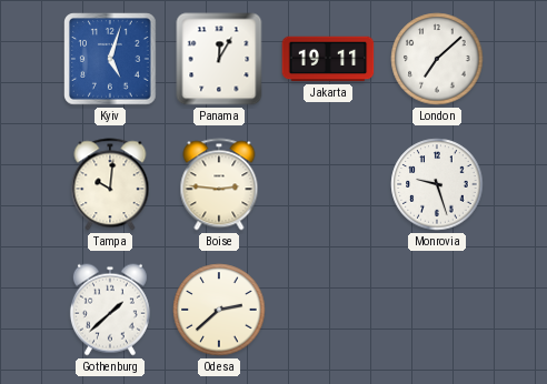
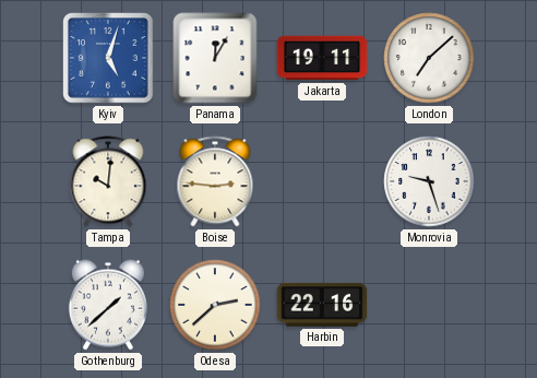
Harbin: none -> 22:16
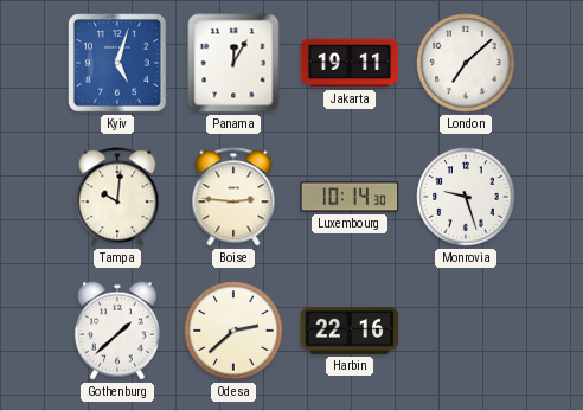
Luxembourg: none -> 10:14
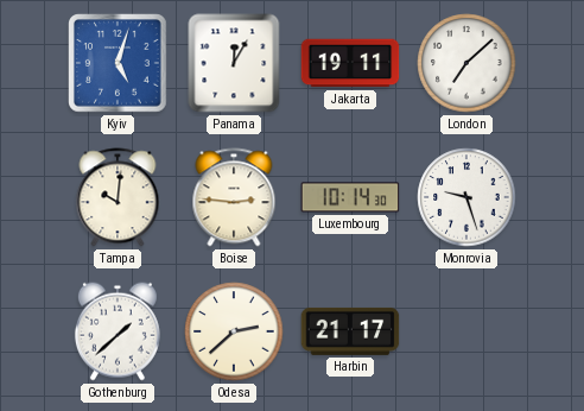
Harbin: 22:16 -> 21:17
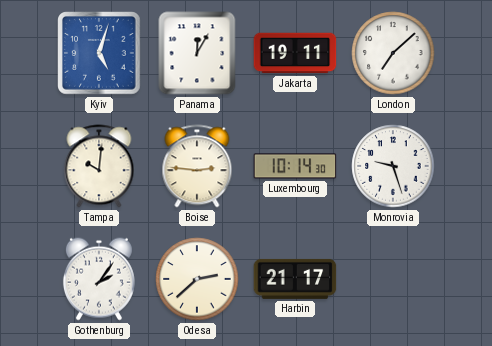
Gothenburg: 1:38 -> 2:06
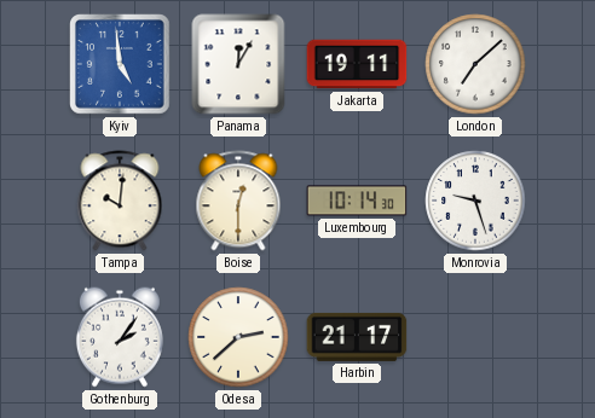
Kyiv: 5:03 -> 4:59
Boise: 2:46 -> 12:30
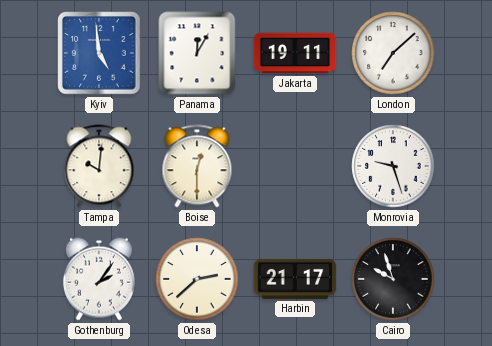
Luxembourg: 10:14 -> none
Cairo: none -> 9:57
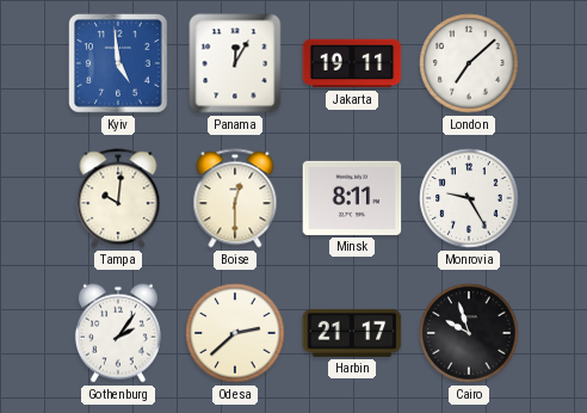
Minsk: none -> 8:11
Monrovia: 9:27 -> 9:25
